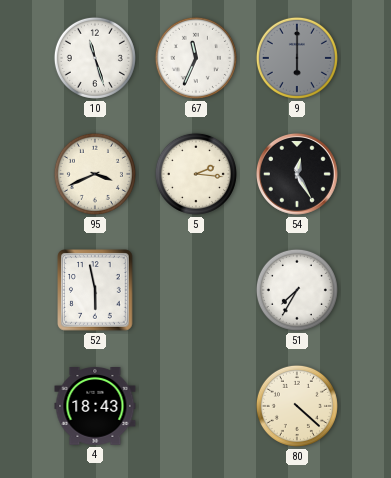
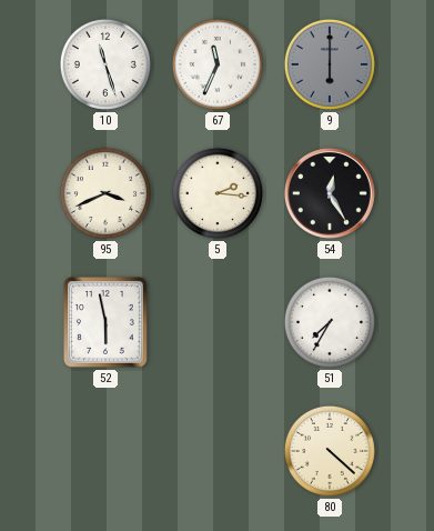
4: 18:43 -> none
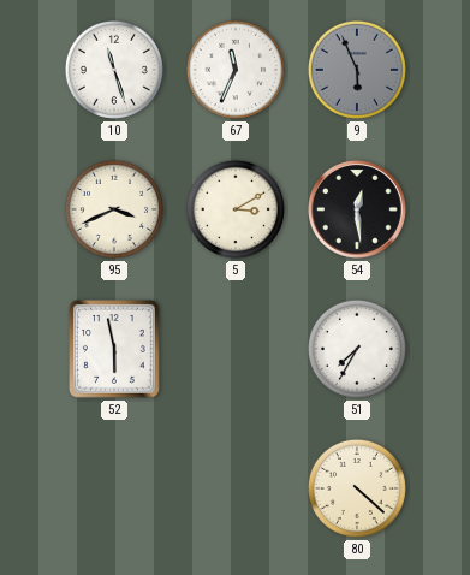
9: 6:00 -> 5:56
5: 2:16 -> 3:10
54: 12:25 -> 12:29
